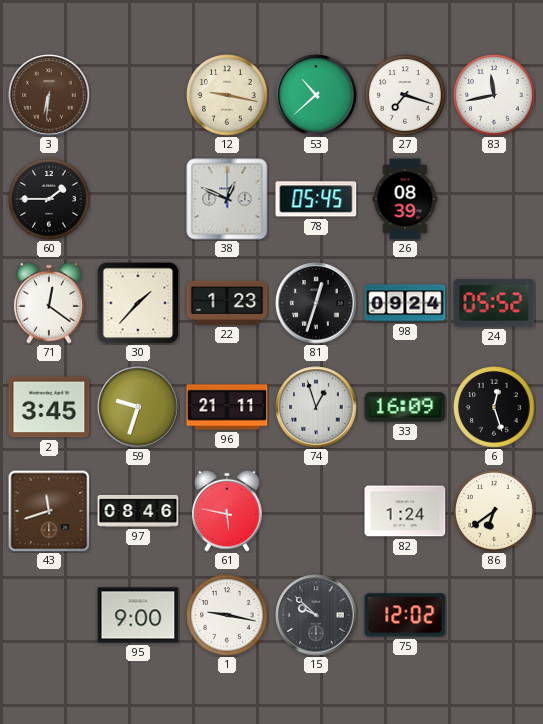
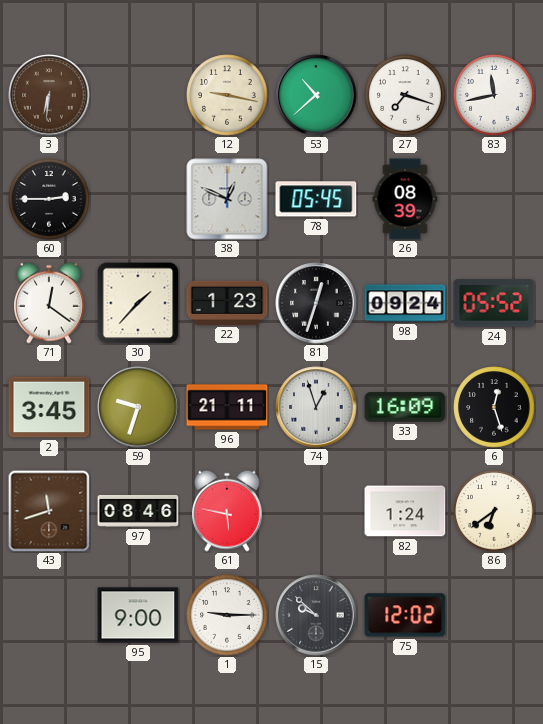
60: 1:45 -> 2:45
1: 9:17 -> 9:15
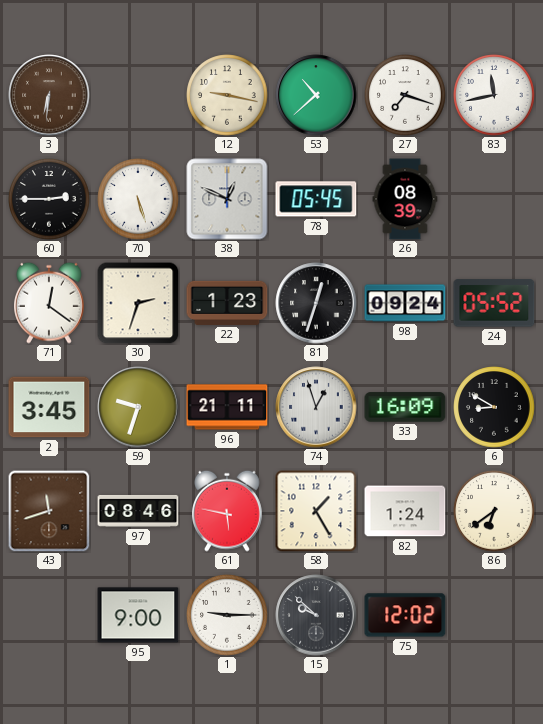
70: none -> 5:27
30: 1:37 -> 2:33
6: 12:27 -> 8:50
58: none -> 1:25
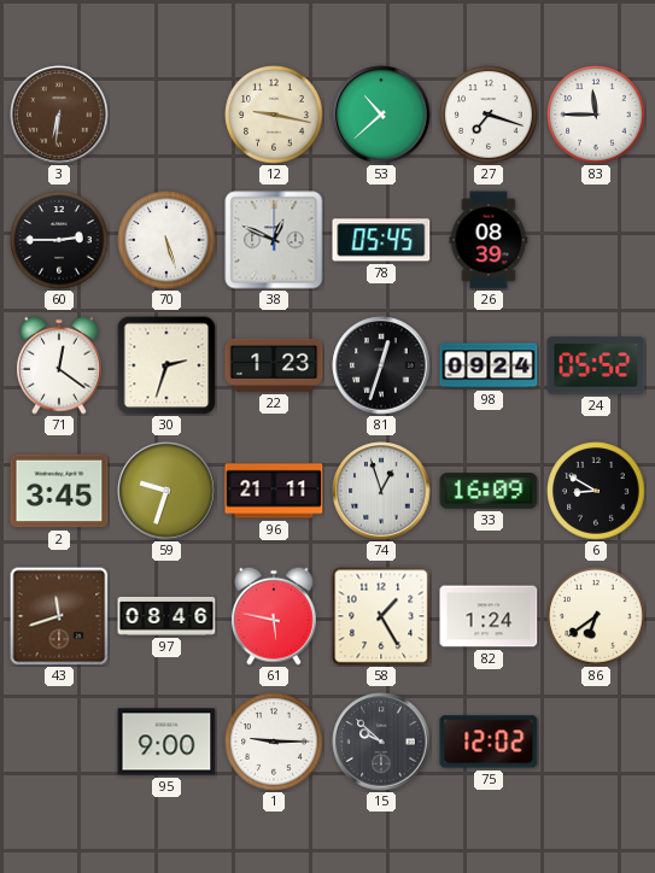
83: 11:43 -> 11:45
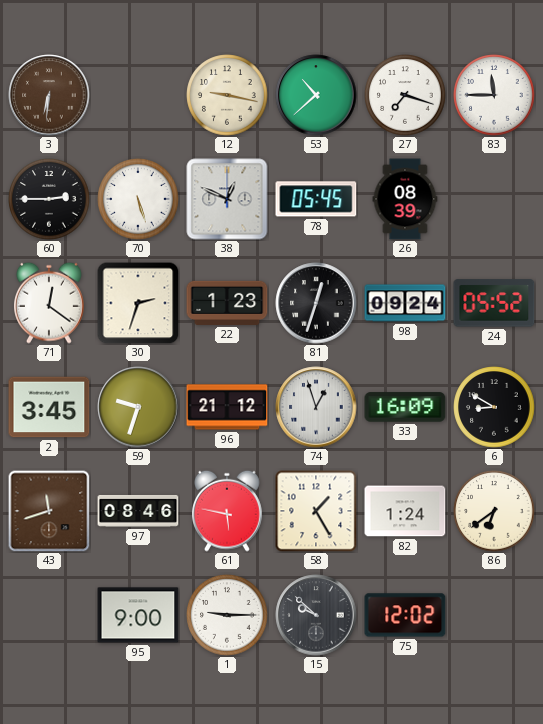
96: 21:11 -> 21:12
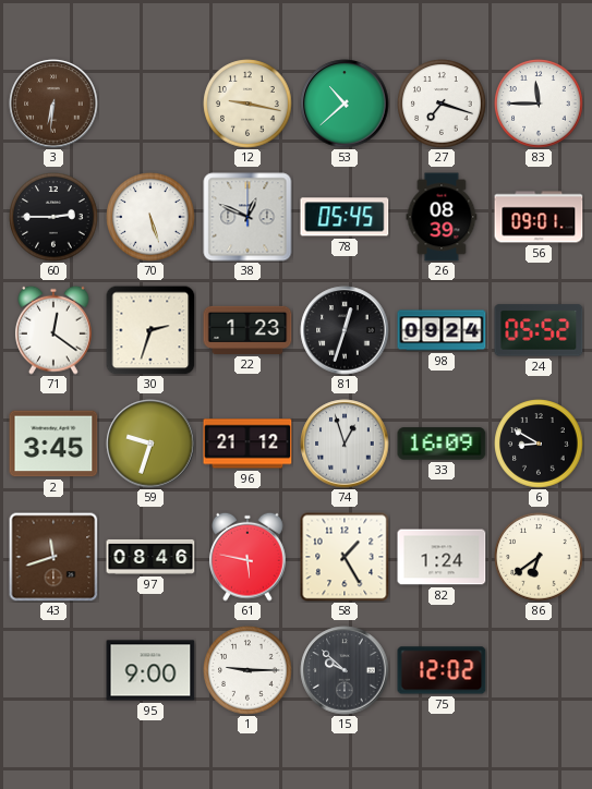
56: none -> 09:01
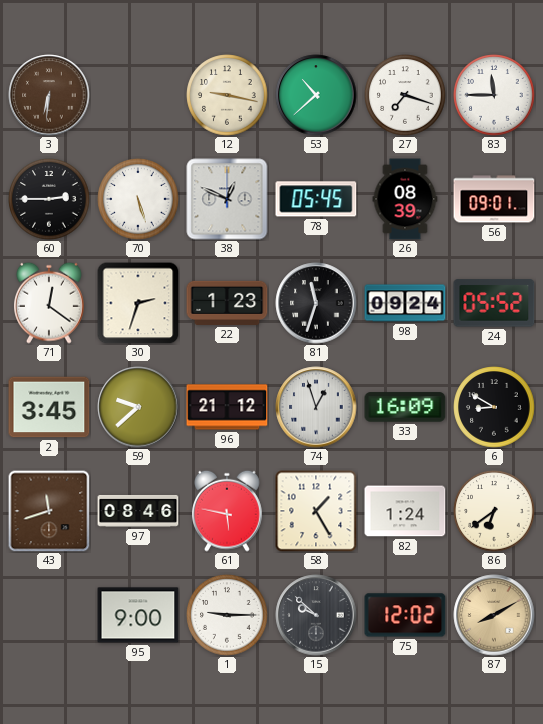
81: 12:33 -> 11:33
59: 9:33 -> 9:38
87: none -> 8:10
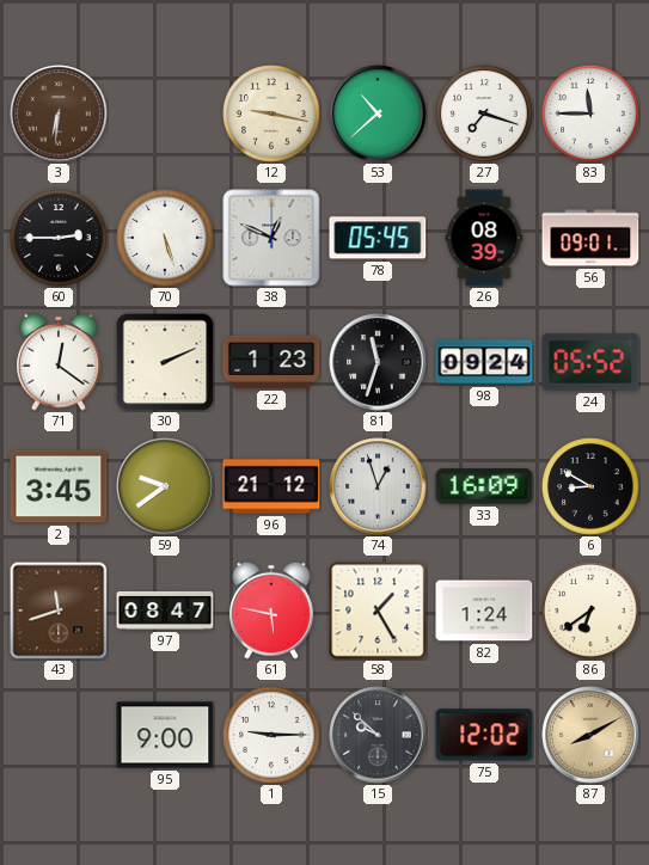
30: 2:33 -> 2:11
59: 9:38 -> 9:39
97: 08:46 -> 08:47
